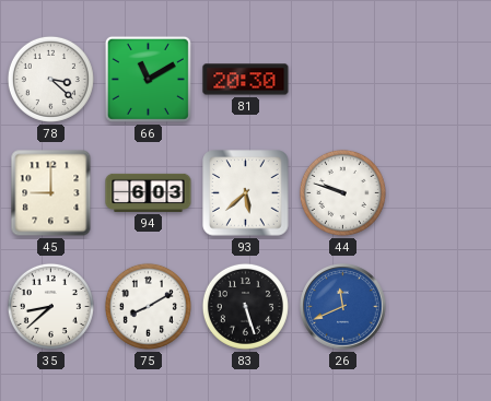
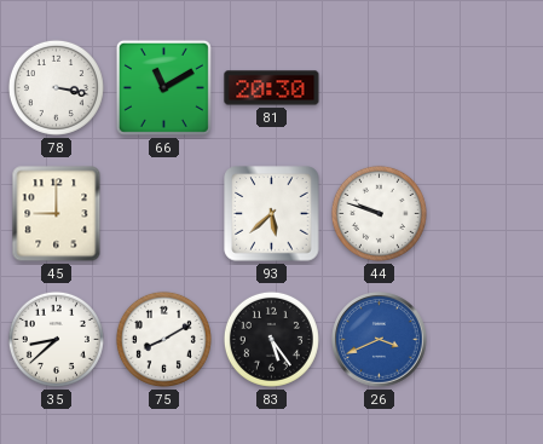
78: 3:22 -> 3:17
94: 6:03 -> none
83: 5:27 -> 5:24
26: 11:41 -> 3:41
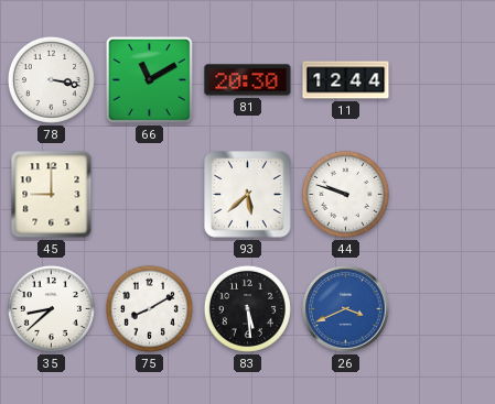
11: none -> 12:44
83: 5:24 -> 5:29
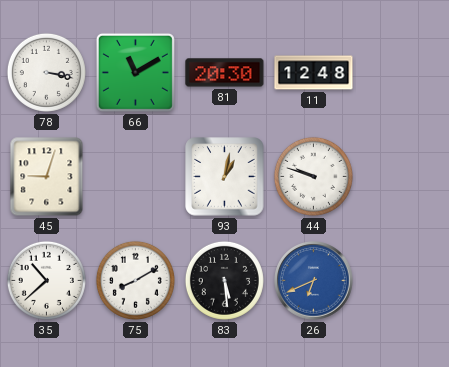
11: 12:44 -> 12:48
45: 9:00 -> 9:03
93: 5:38 -> 1:02
35: 8:38 -> 10:38
26: 3:41 -> 6:41
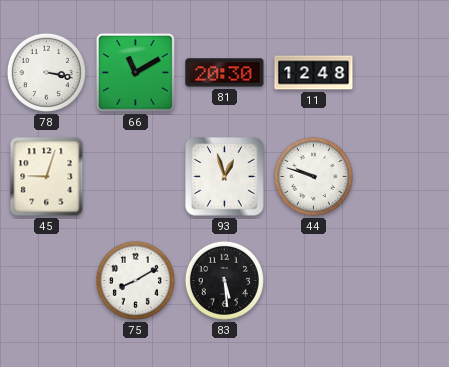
93: 1:02 -> 12:57
35: 10:38 -> none
26: 6:41 -> none
